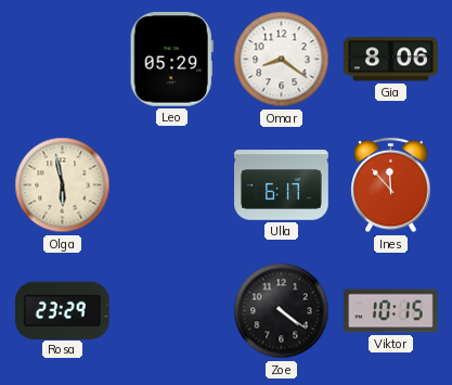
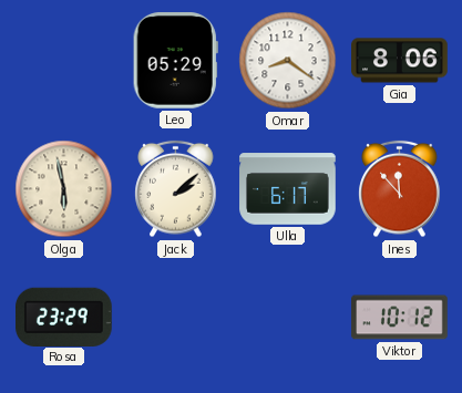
Jack: none -> 2:08
Zoe: 4:21 -> none
Viktor: 10:15 -> 10:12
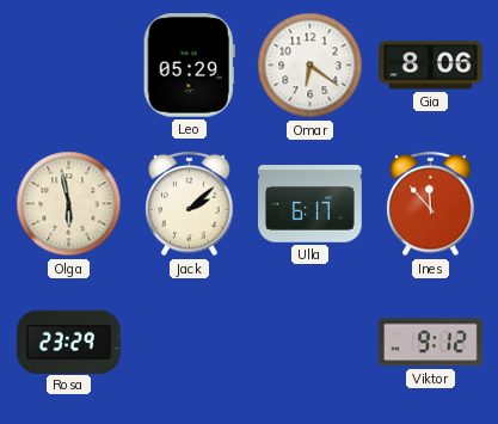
Omar: 8:21 -> 6:21
Viktor: 10:12 -> 9:12
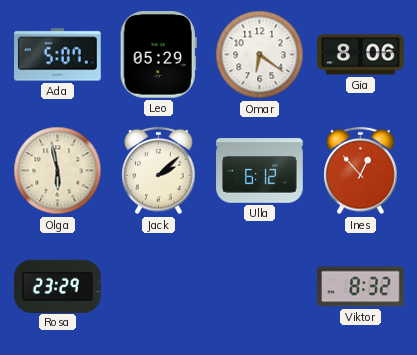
Ada: none -> 5:07
Ulla: 6:17 -> 6:12
Ines: 11:53 -> 12:53
Viktor: 9:12 -> 8:32
